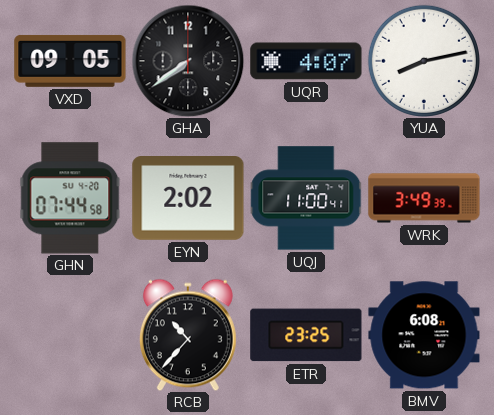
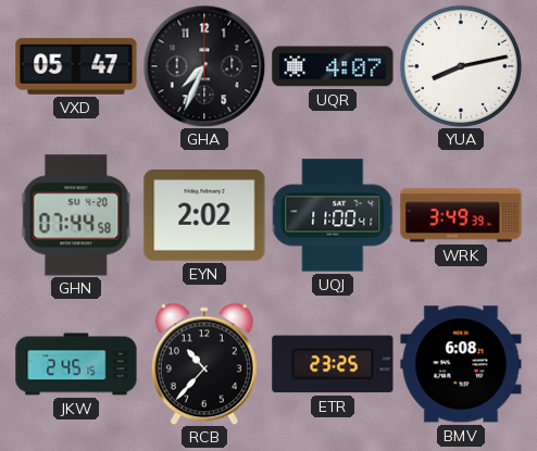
VXD: 09:05 -> 05:47
GHA: 7:39 -> 7:34
JKW: none -> 2:45
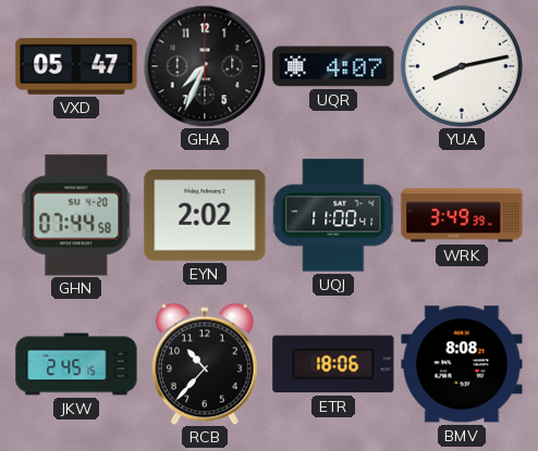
ETR: 23:25 -> 18:06
BMV: 6:08 -> 8:08
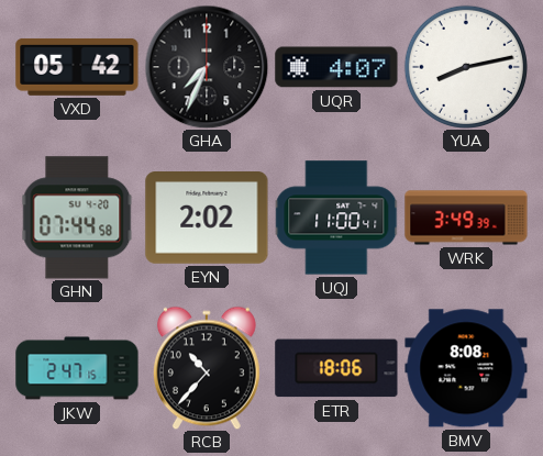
VXD: 05:47 -> 05:42
JKW: 2:45 -> 2:47
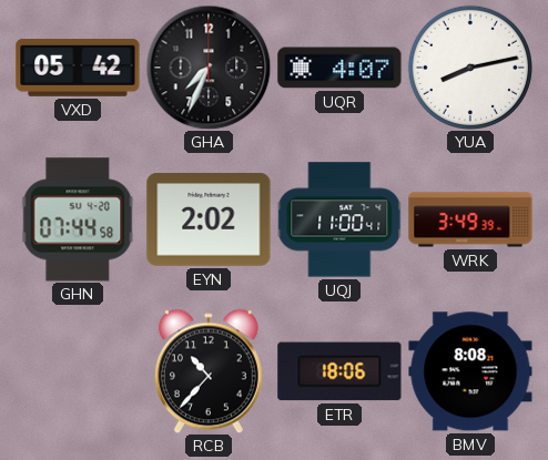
JKW: 2:47 -> none
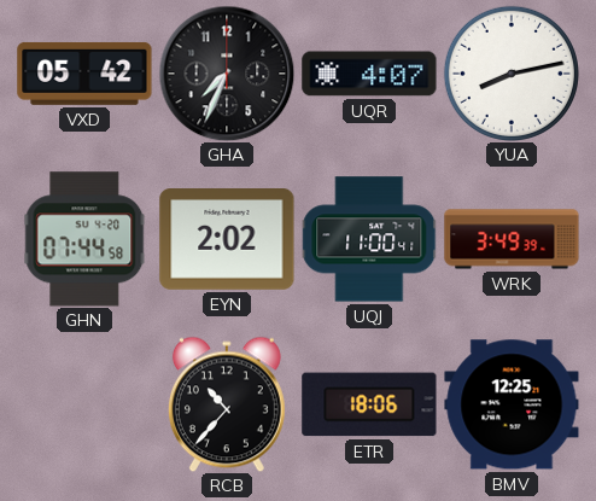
BMV: 8:08 -> 12:25
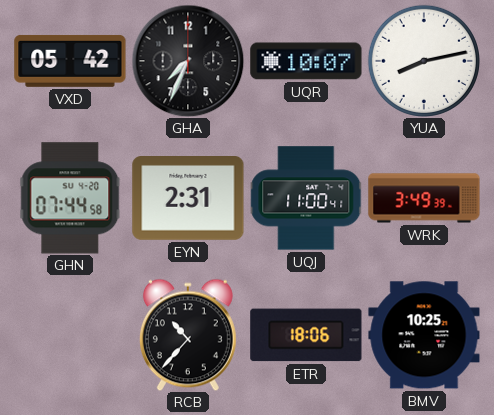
UQR: 4:07 -> 10:07
EYN: 2:02 -> 2:31
BMV: 12:25 -> 10:25
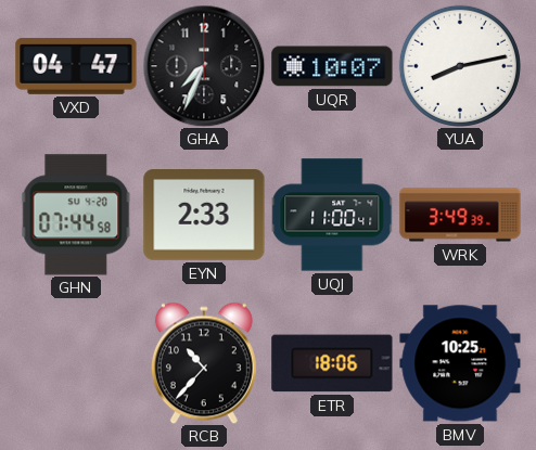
VXD: 05:42 -> 04:47
EYN: 2:31 -> 2:33
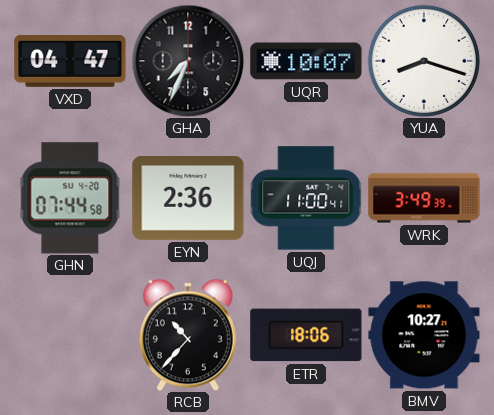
YUA: 8:13 -> 8:18
EYN: 2:33 -> 2:36
BMV: 10:25 -> 10:27
